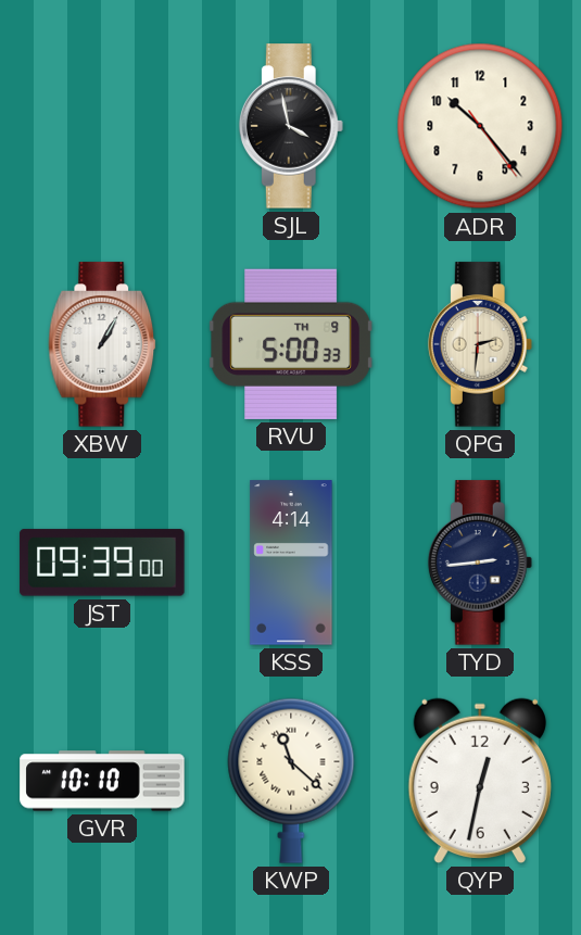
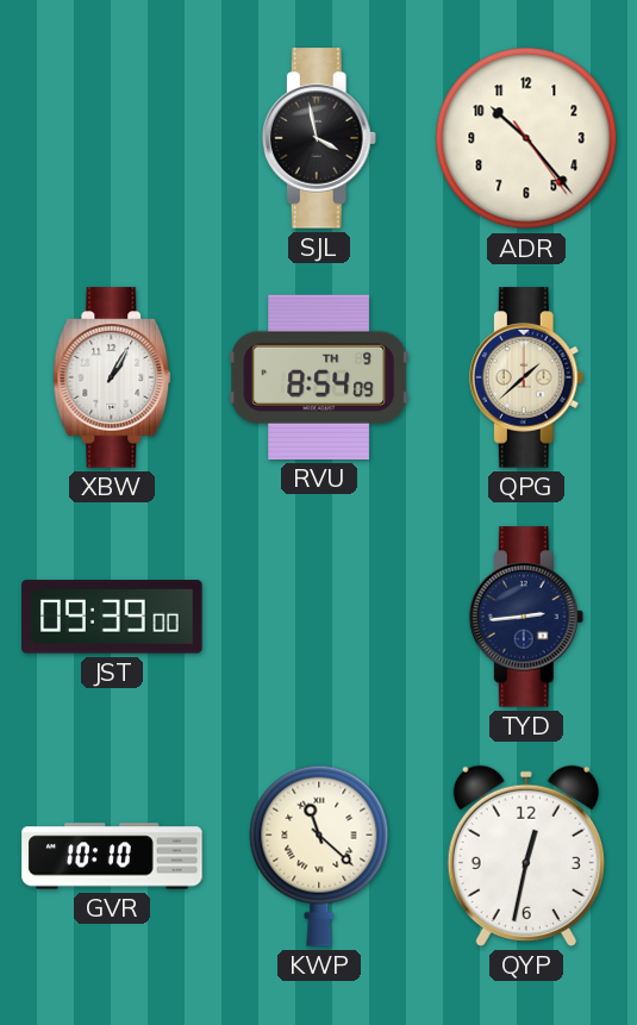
RVU: 5:00 -> 8:54
QPG: 2:31 -> 1:38
KSS: 4:14 -> none
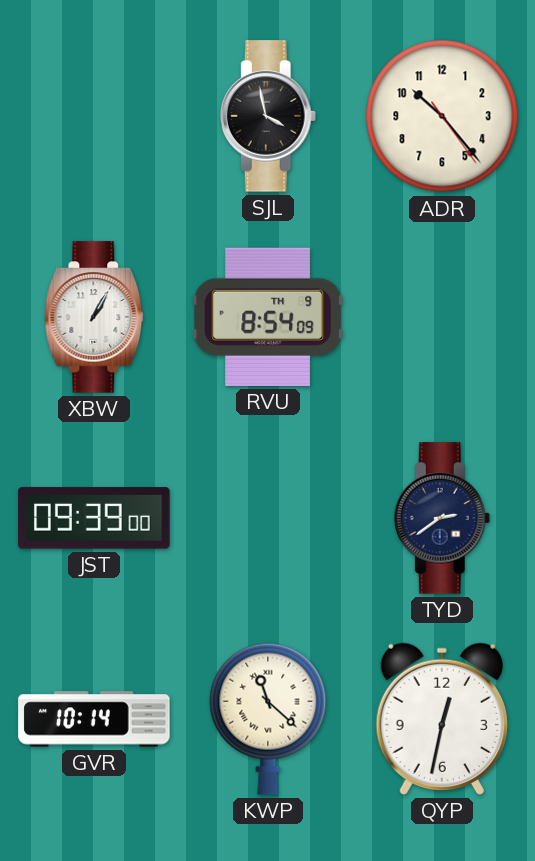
QPG: 1:38 -> none
TYD: 2:44 -> 2:39
GVR: 10:10 -> 10:14
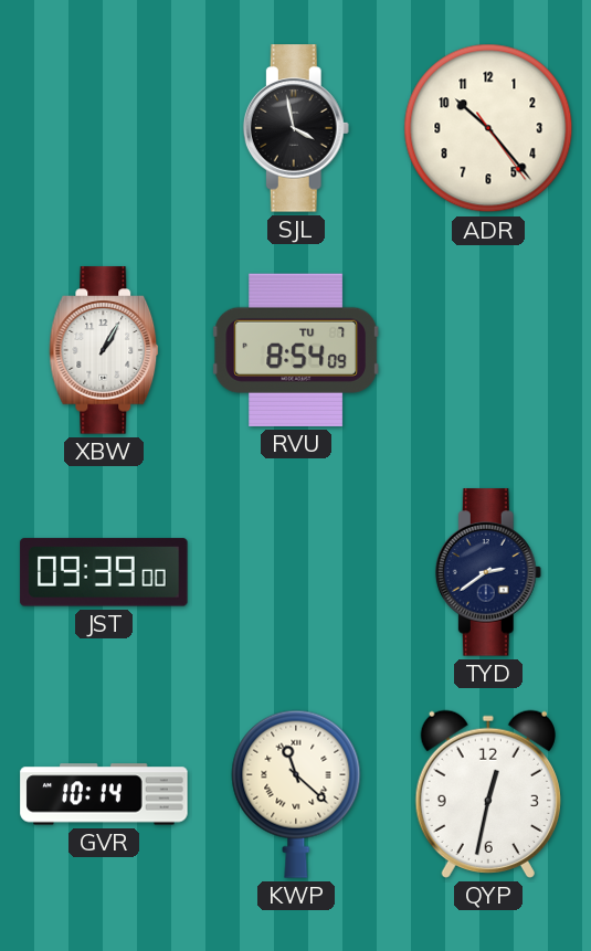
RVU date: TH 9 -> TU 7
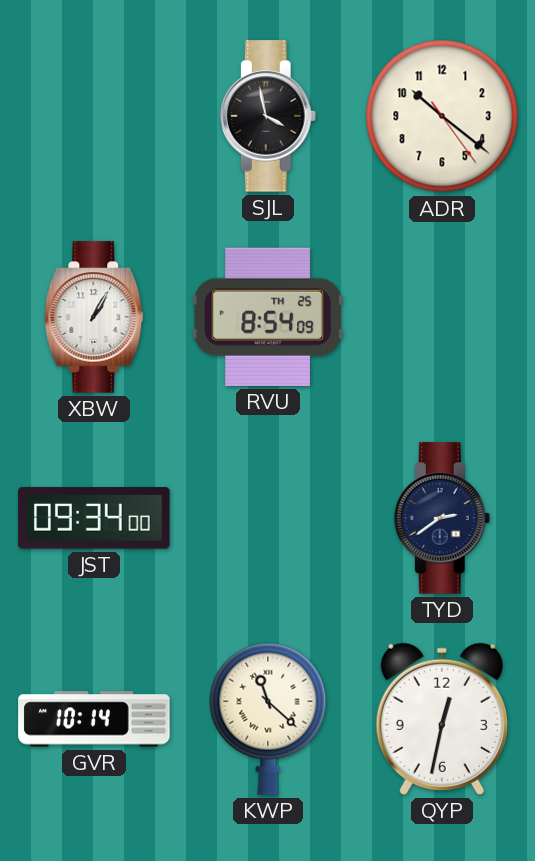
ADR: 10:23 -> 10:21
RVU date: TU 7 -> TH 25
JST: 09:39 -> 09:34
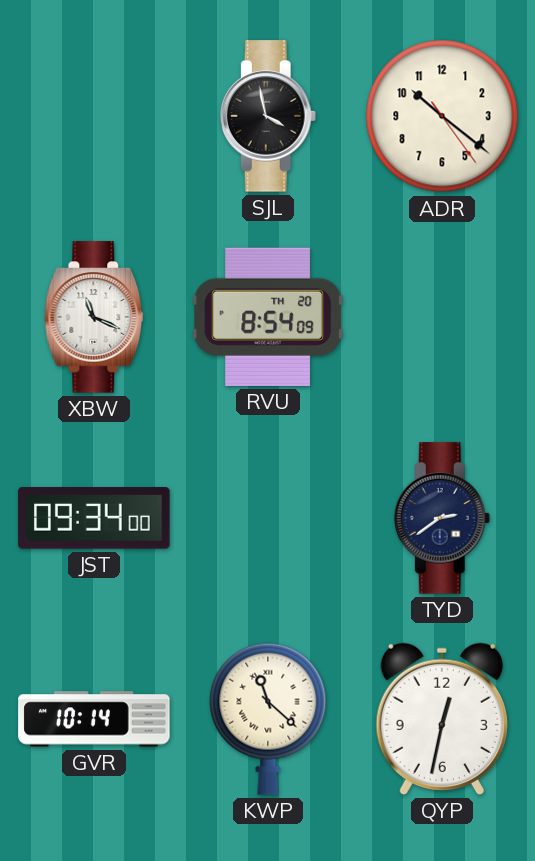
XBW: 1:05 -> 11:19
RVU date: TH 25 -> TH 20
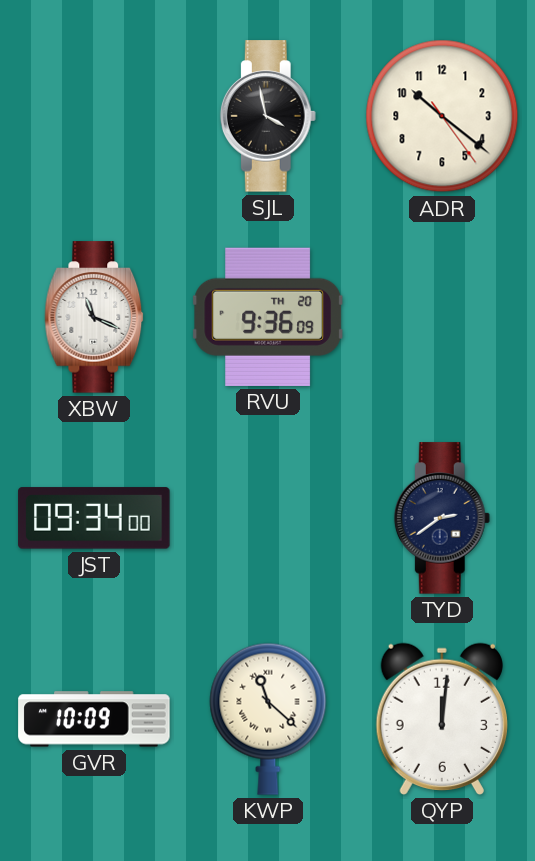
RVU: 8:54 -> 9:36
GVR: 10:14 -> 10:09
QYP: 12:32 -> 12:01
